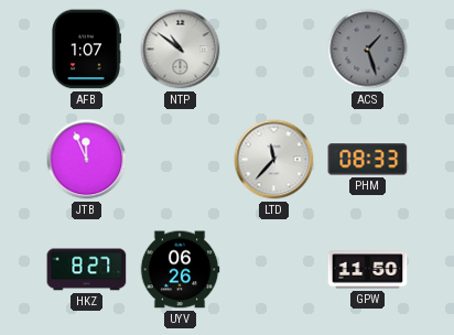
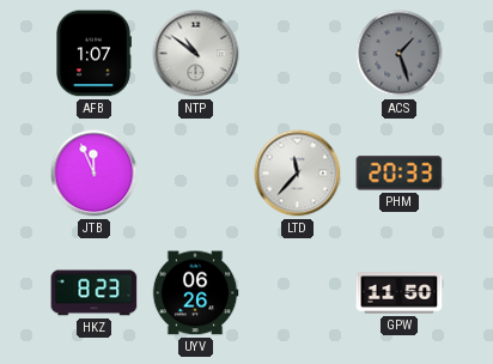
PHM: 08:33 -> 20:33
HKZ: 8:27 -> 8:23
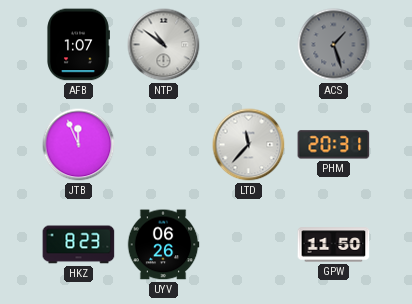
PHM: 20:33 -> 20:31
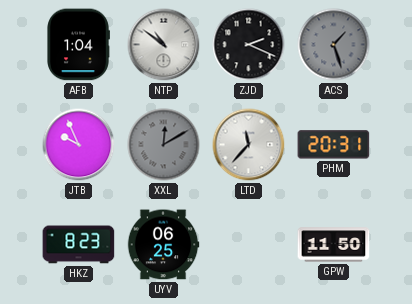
AFB: 1:07 -> 1:04
ZJD: none -> 2:19
JTB: 11:56 -> 9:56
XXL: none -> 12:10
UYV: 06:26 -> 06:25
